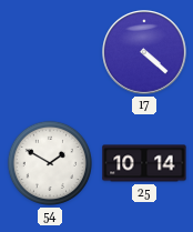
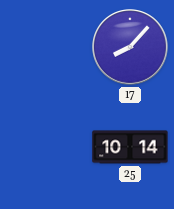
17: 4:22 -> 8:07
54: 1:50 -> none
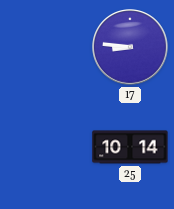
17: 8:07 -> 8:46
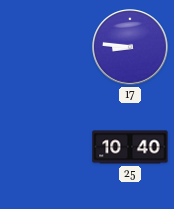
25: 10:14 -> 10:40
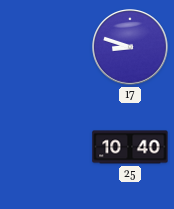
17: 8:46 -> 8:48
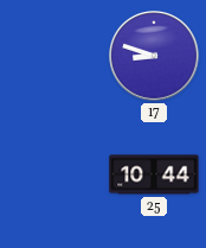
25: 10:40 -> 10:44
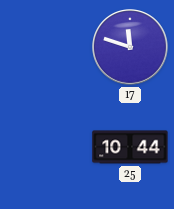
17: 8:48 -> 11:48
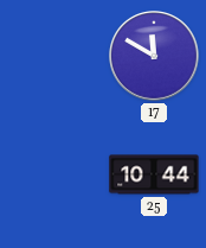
17: 11:48 -> 11:50
